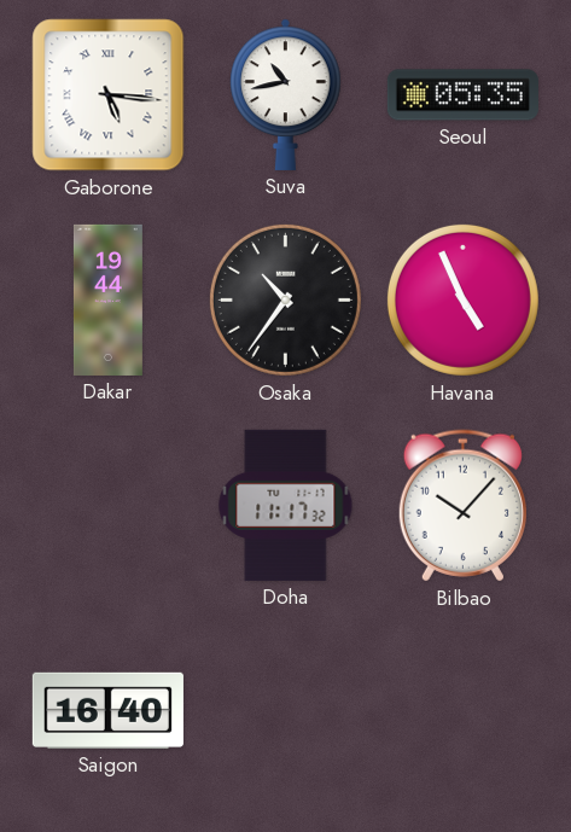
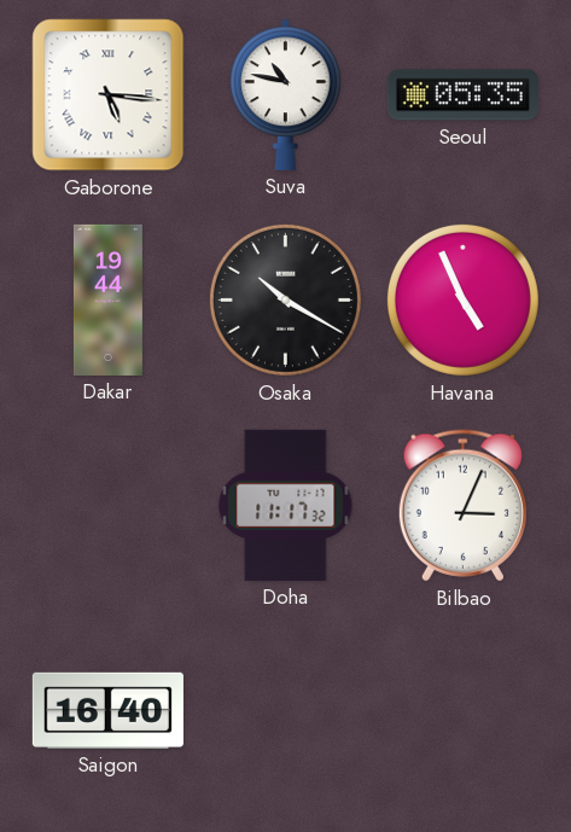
Suva: 10:43 -> 10:47
Osaka: 10:36 -> 10:20
Bilbao: 10:07 -> 3:04
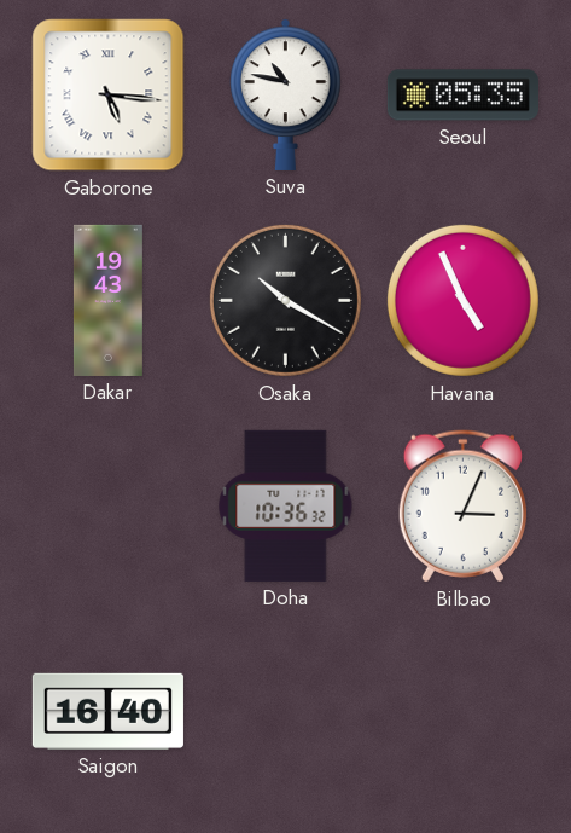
Dakar: 19:44 -> 19:43
Doha: 11:17 -> 10:36
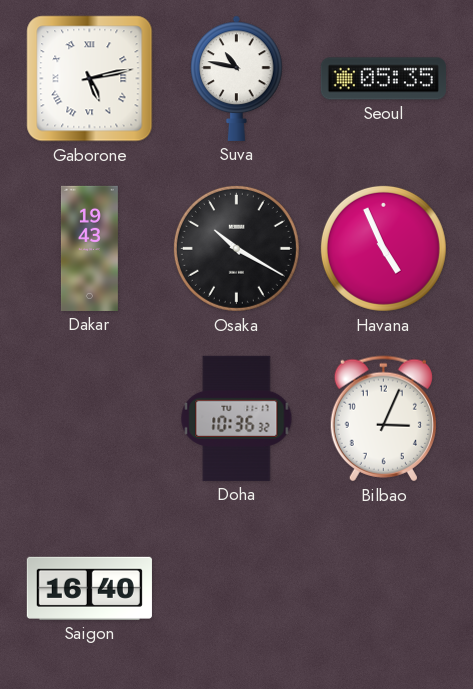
Gaborone: 5:16 -> 5:13
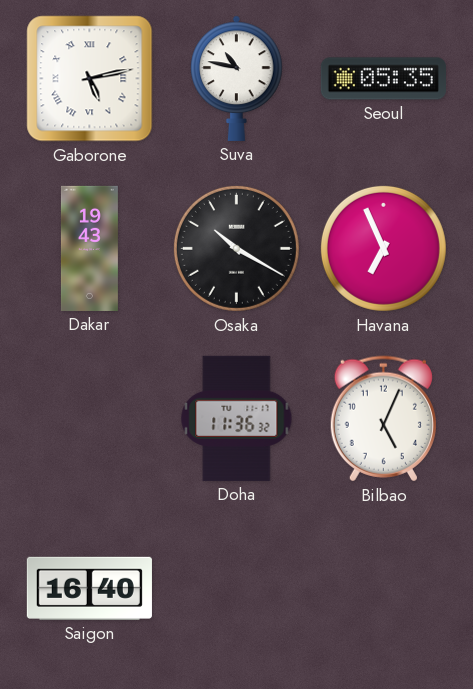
Havana: 4:56 -> 6:56
Doha: 10:36 -> 11:36
Bilbao: 3:04 -> 5:04
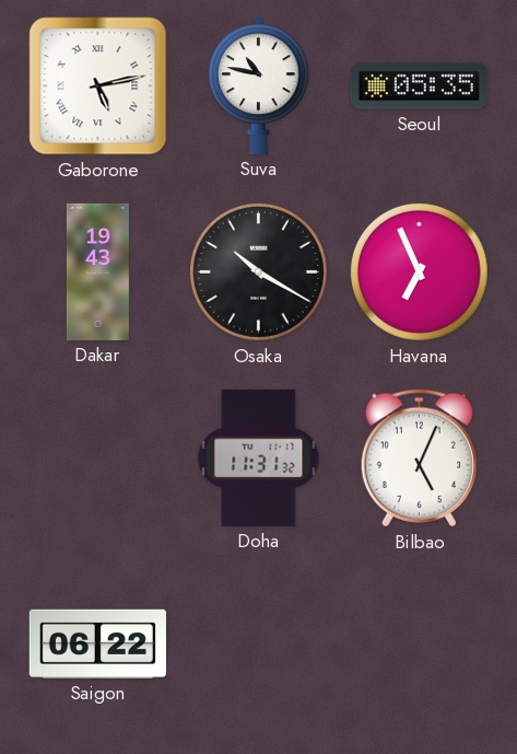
Doha: 11:36 -> 11:31
Saigon: 16:40 -> 06:22
